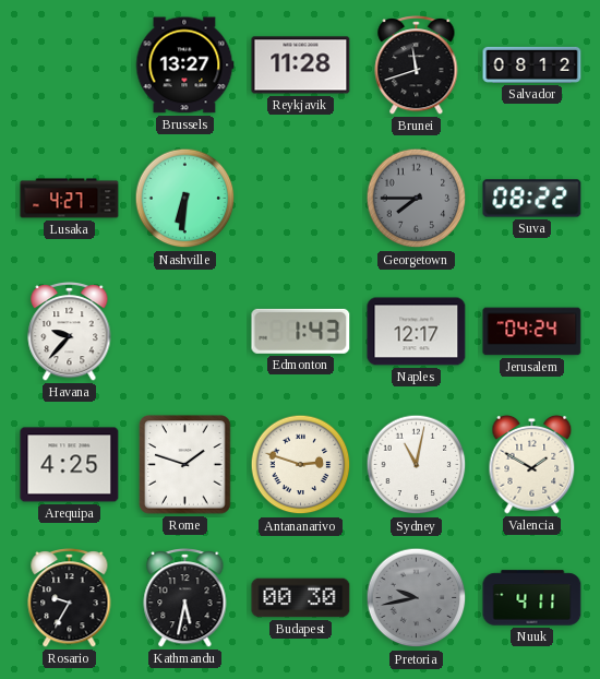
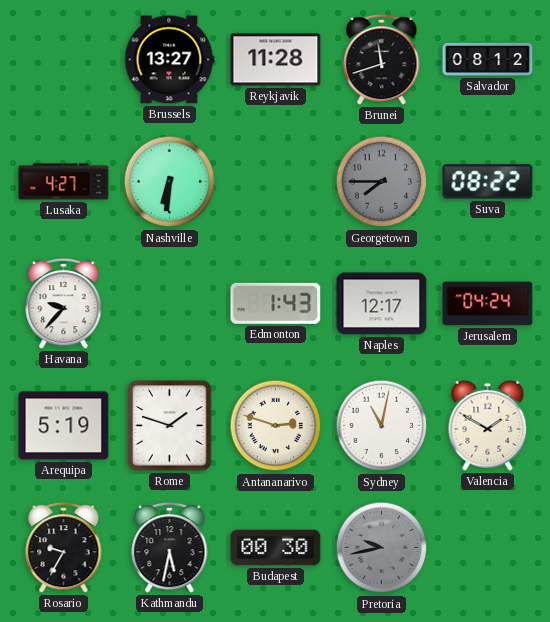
Arequipa: 4:25 -> 5:19
Nuuk: 4:11 -> none
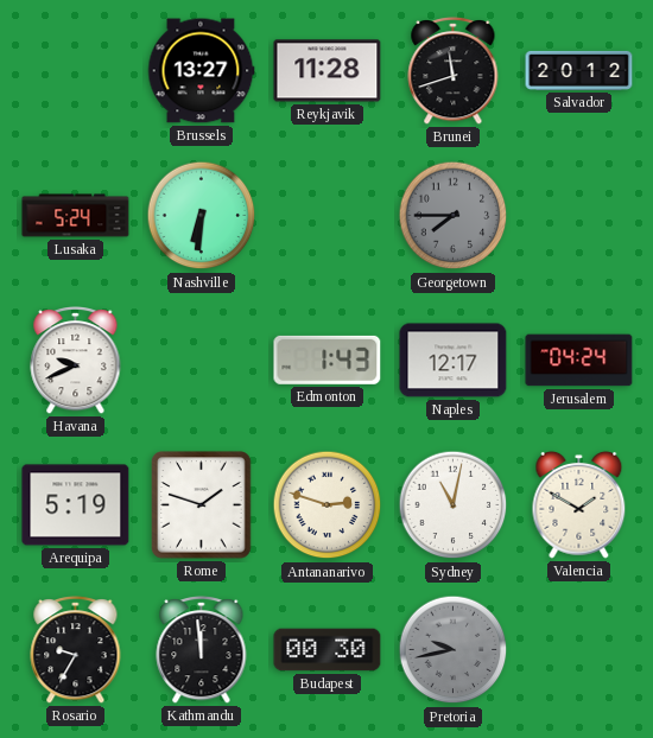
Salvador: 08:12 -> 20:12
Lusaka: 4:27 -> 5:24
Suva: 08:22 -> none
Havana: 9:37 -> 9:41
Kathmandu: 5:32 -> 11:59
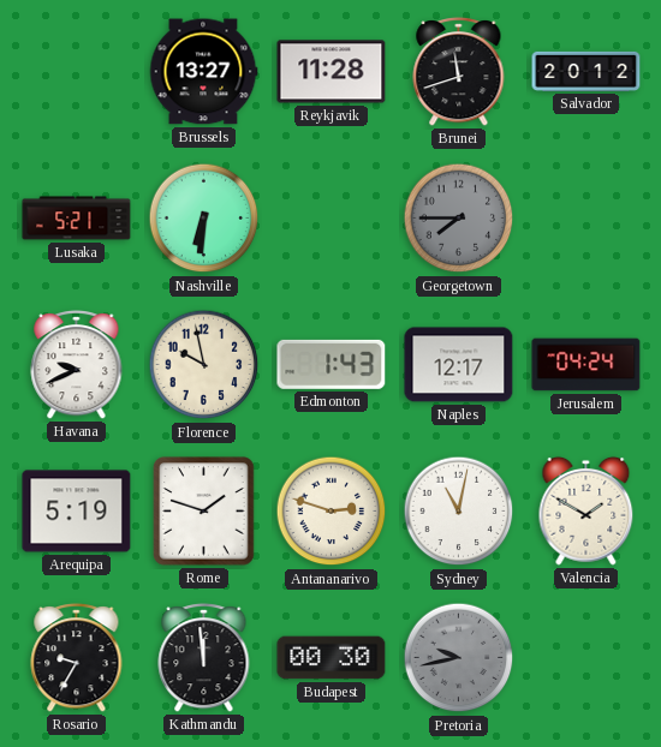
Lusaka: 5:24 -> 5:21
Florence: none -> 9:58
